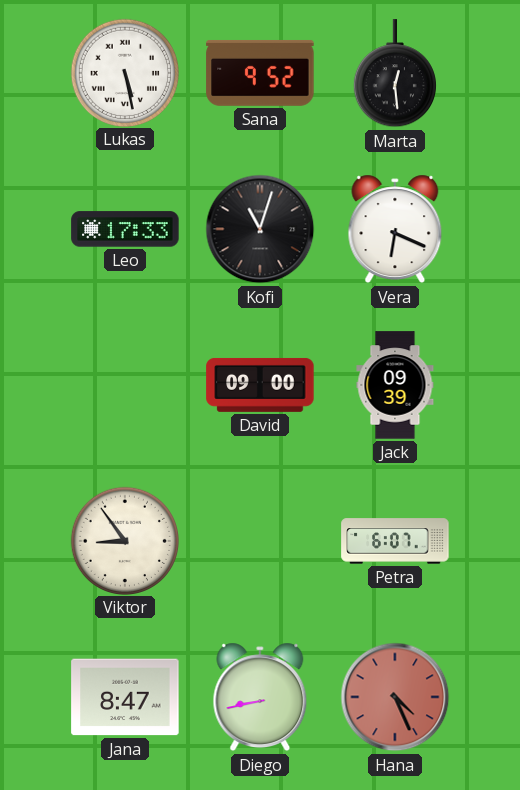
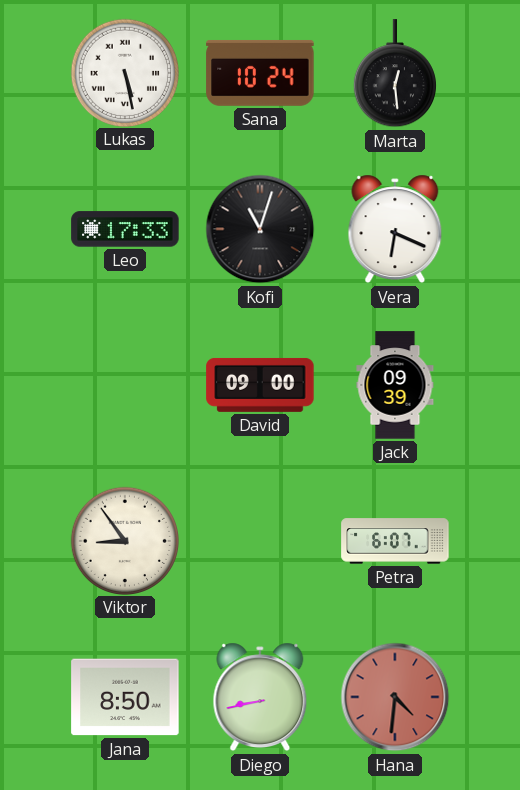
Sana: 9:52 -> 10:24
Jana: 8:47 -> 8:50
Hana: 4:26 -> 4:31
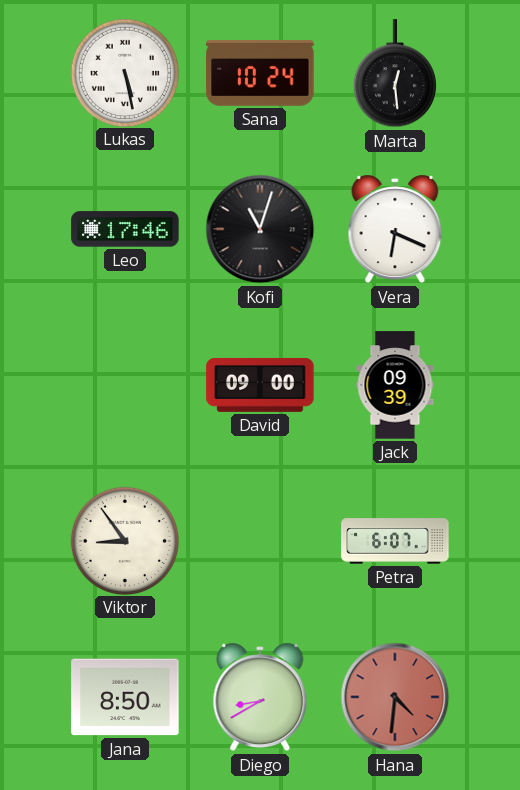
Leo: 17:33 -> 17:46
Diego: 8:43 -> 8:40
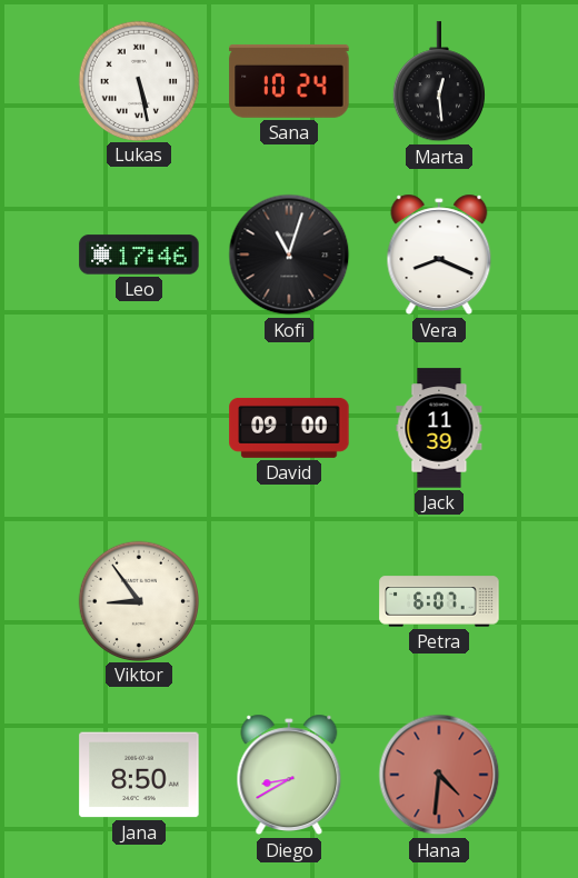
Vera: 6:19 -> 8:19
Jack: 09:39 -> 11:39
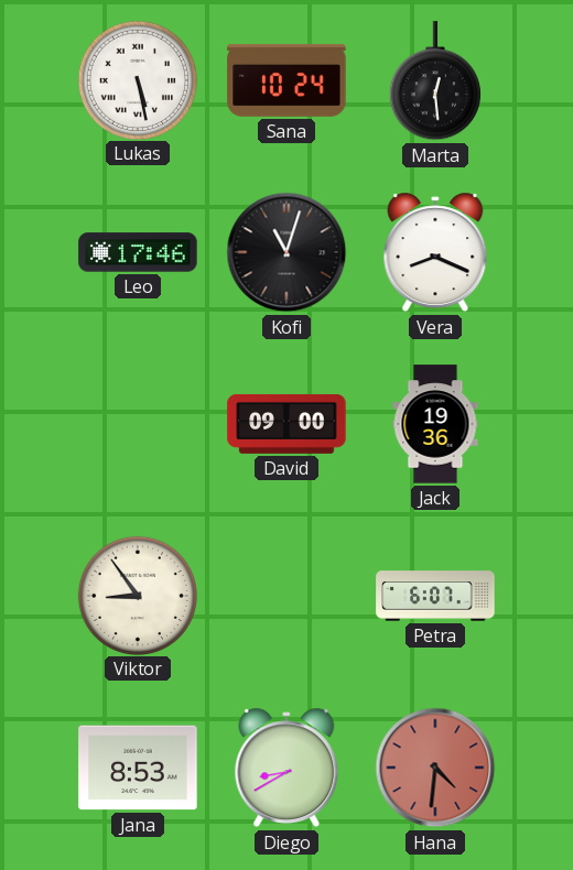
Jack: 11:39 -> 19:36
Jana: 8:50 -> 8:53
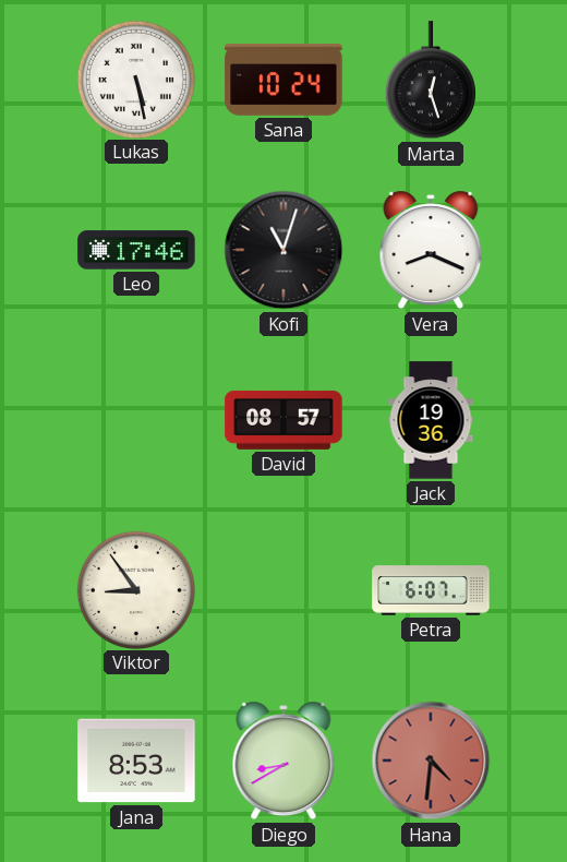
Marta: 12:29 -> 12:27
David: 09:00 -> 08:57
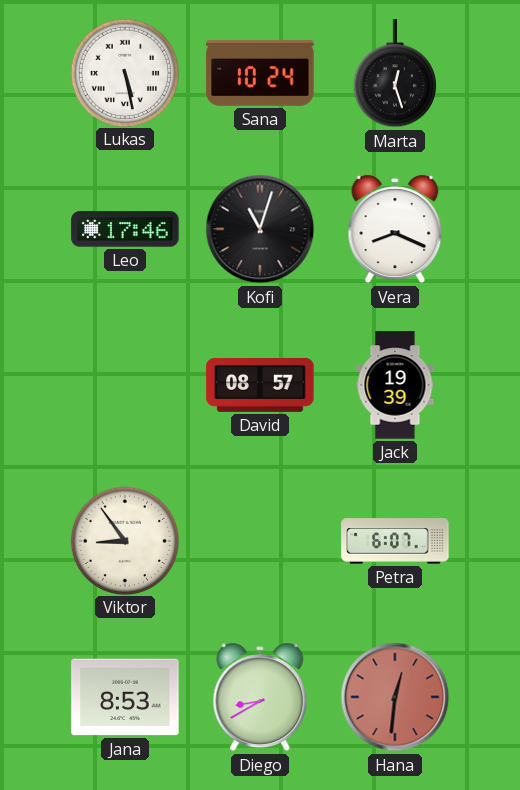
Jack: 19:36 -> 19:39
Hana: 4:31 -> 12:31
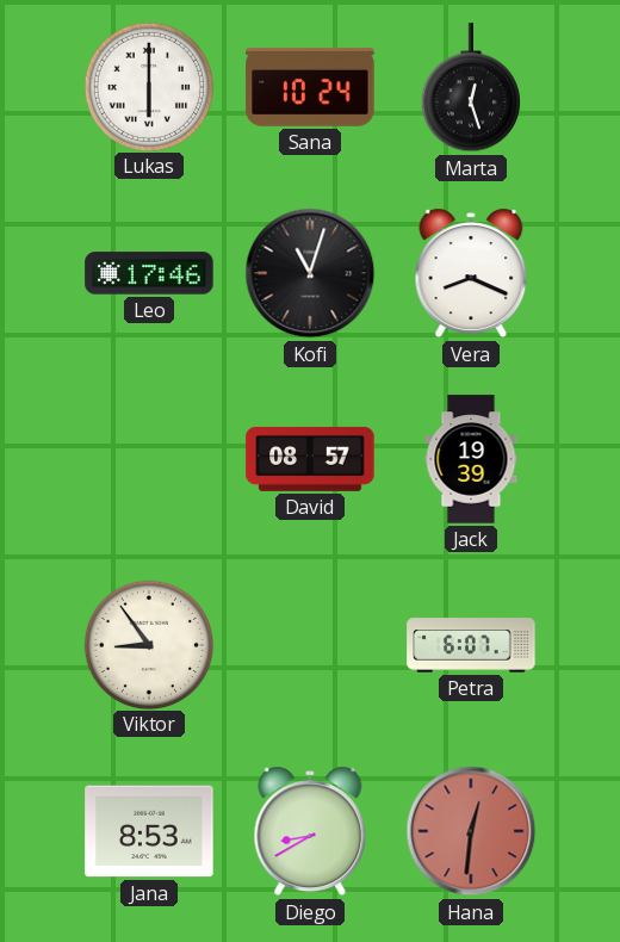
Lukas: 5:28 -> 6:00
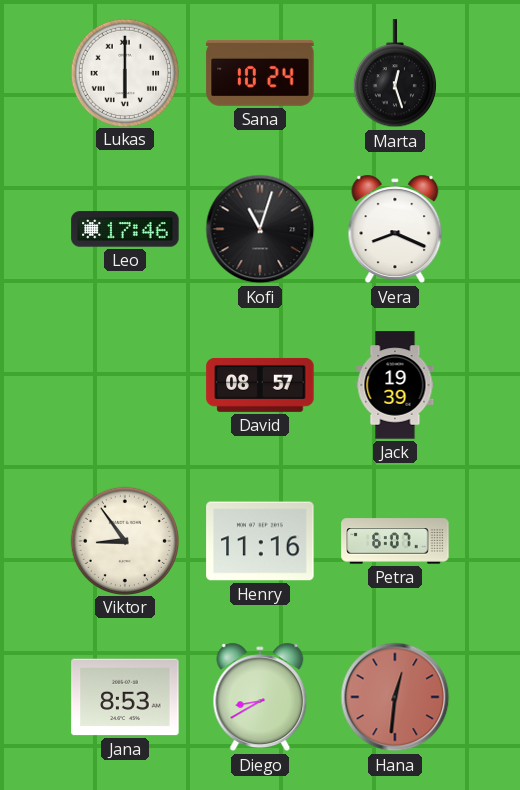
Henry: none -> 11:16
